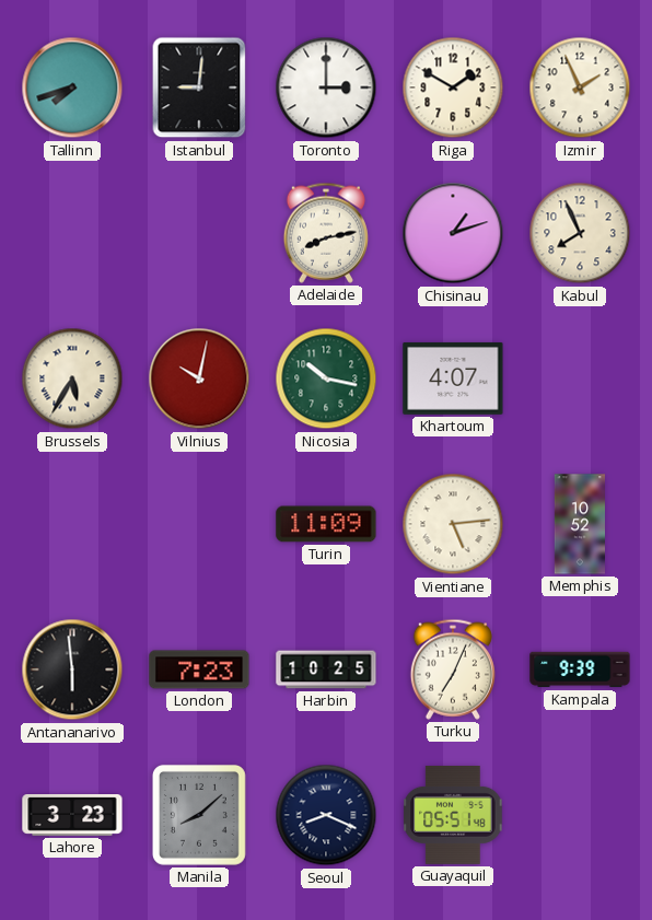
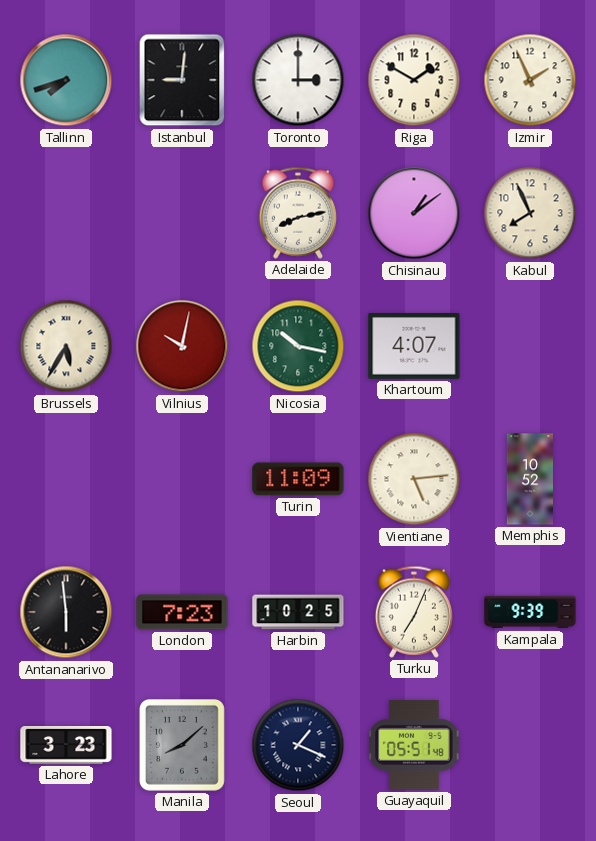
Chisinau: 1:12 -> 1:09
Seoul: 8:19 -> 1:19
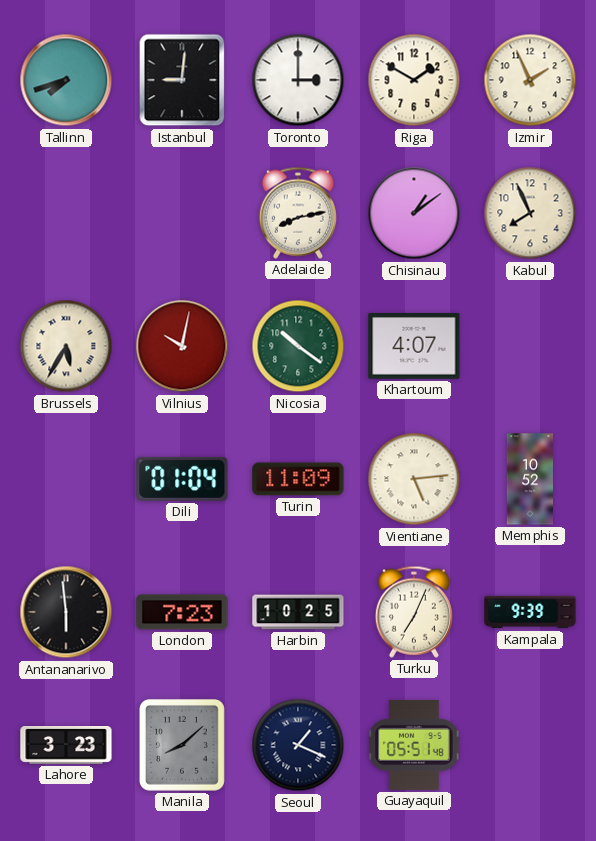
Nicosia: 10:17 -> 10:21
Dili: none -> 01:04
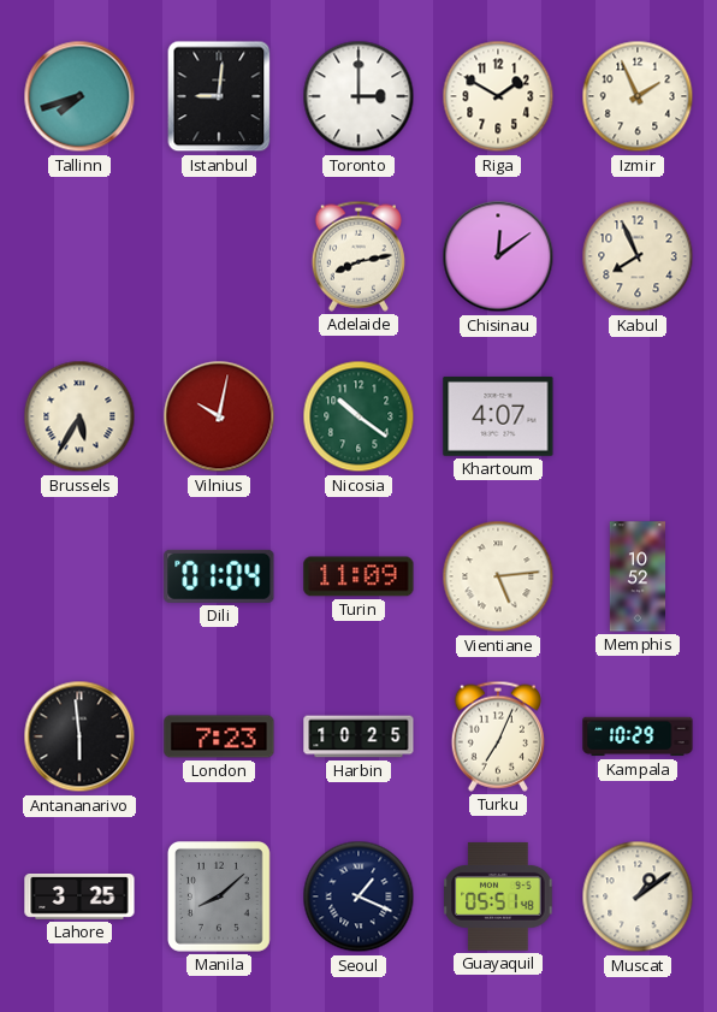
Chisinau: 1:09 -> 12:09
Kampala: 9:39 -> 10:29
Lahore: 3:23 -> 3:25
Muscat: none -> 1:09
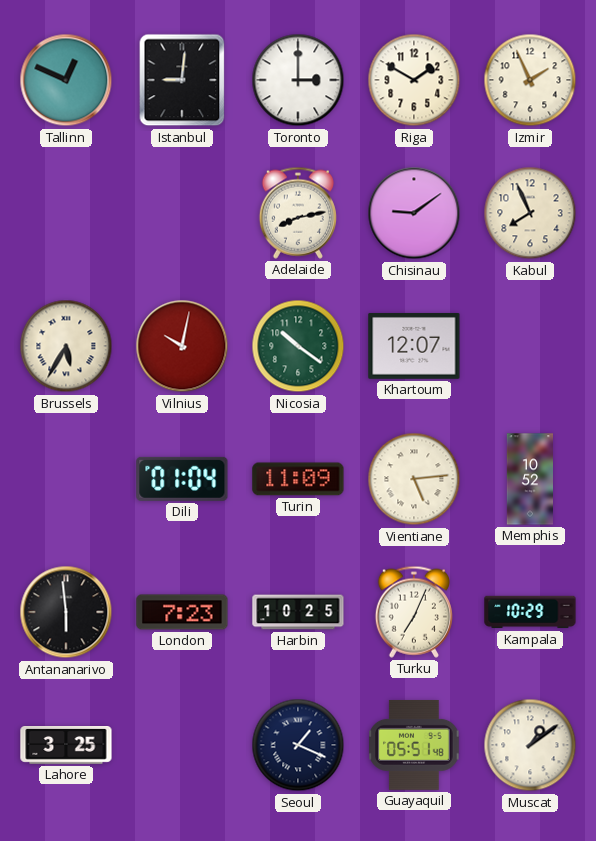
Tallinn: 7:42 -> 12:49
Chisinau: 12:09 -> 9:09
Khartoum: 4:07 -> 12:07
Manila: 8:08 -> none
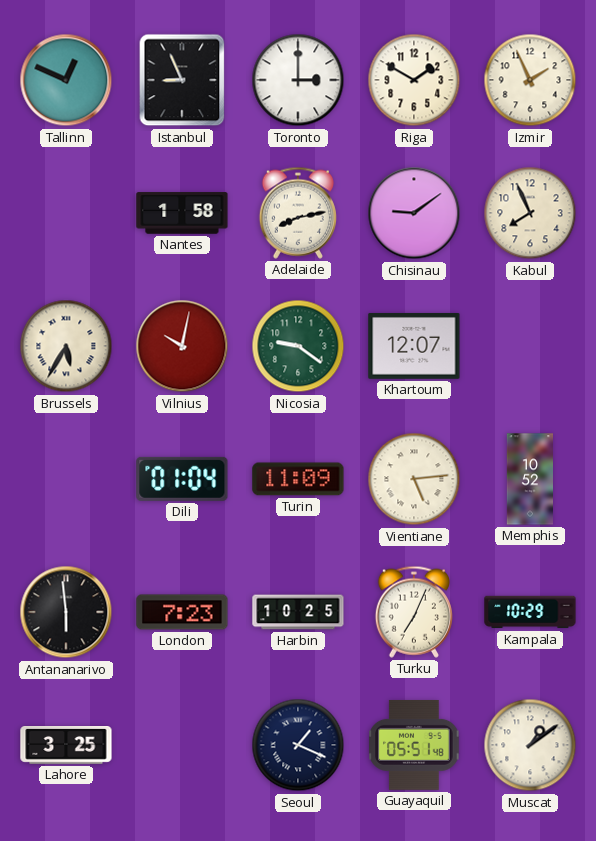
Istanbul: 9:01 -> 8:56
Nantes: none -> 1:58
Nicosia: 10:21 -> 9:21
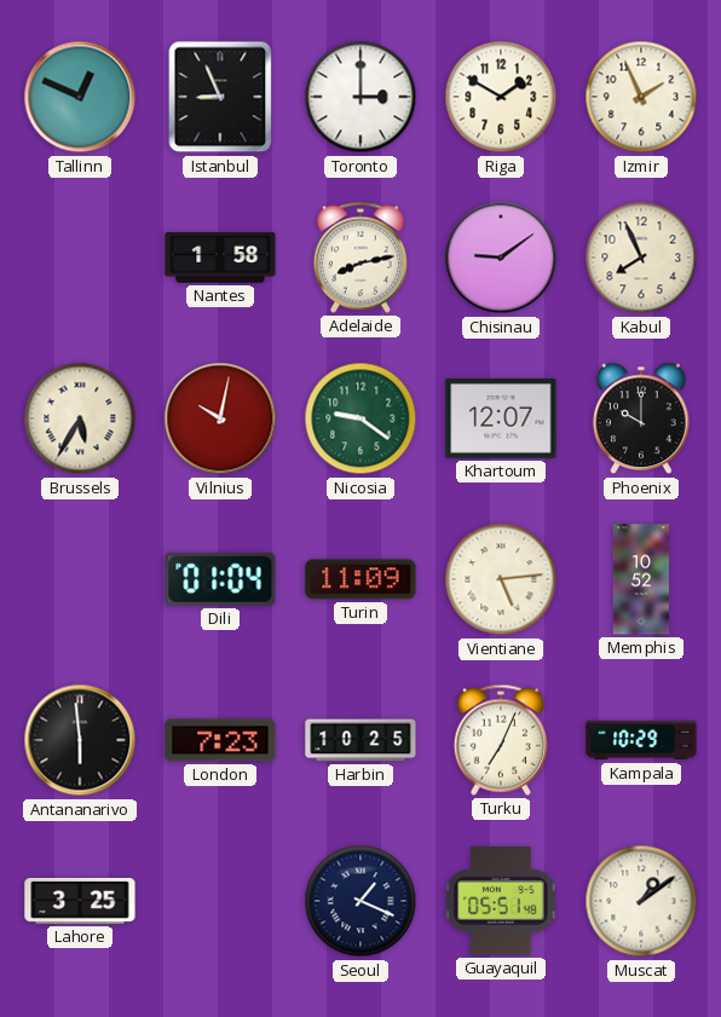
Phoenix: none -> 10:00
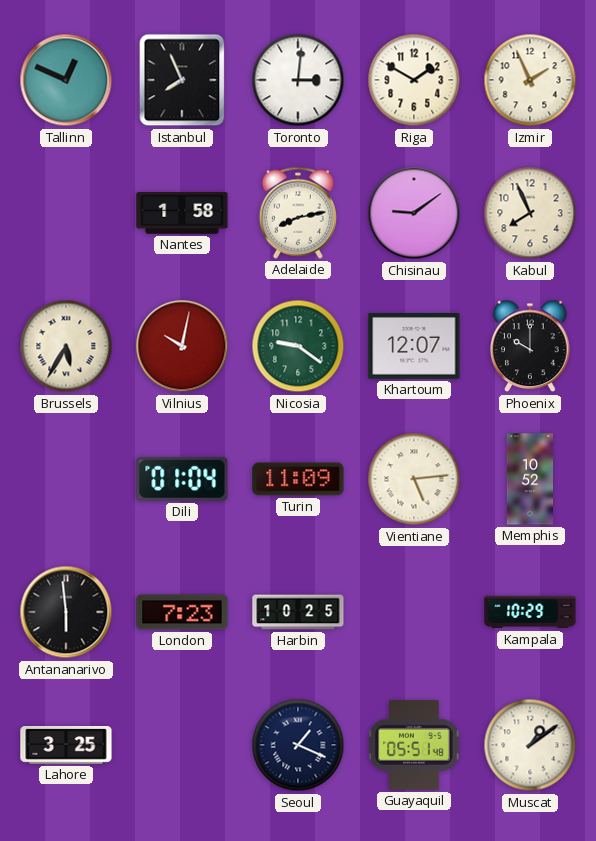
Istanbul: 8:56 -> 7:56
Toronto: 3:00 -> 3:01
Turku: 7:04 -> none
